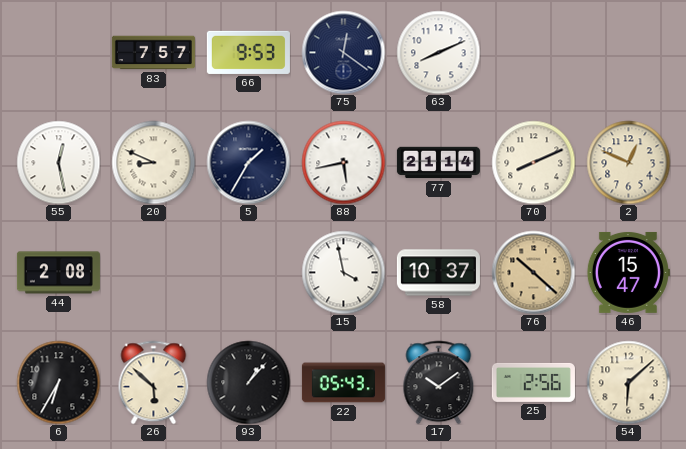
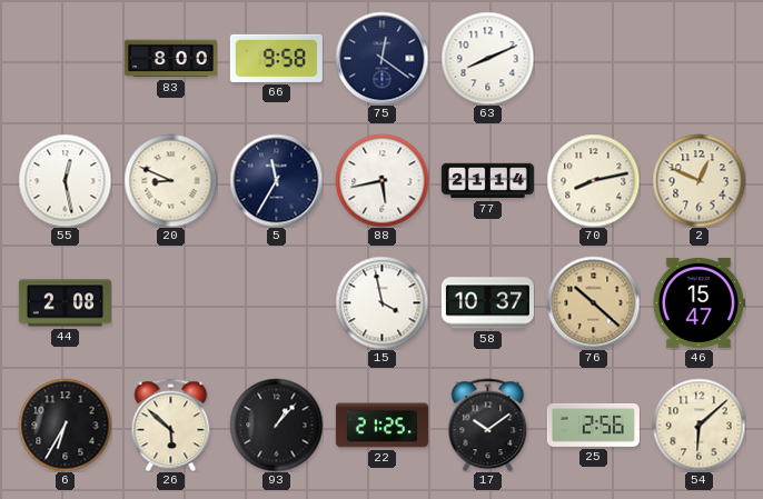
83: 7:57 -> 8:00
66: 9:53 -> 9:58
5: 1:35 -> 11:35
70: 8:11 -> 8:13
22: 05:43 -> 21:25
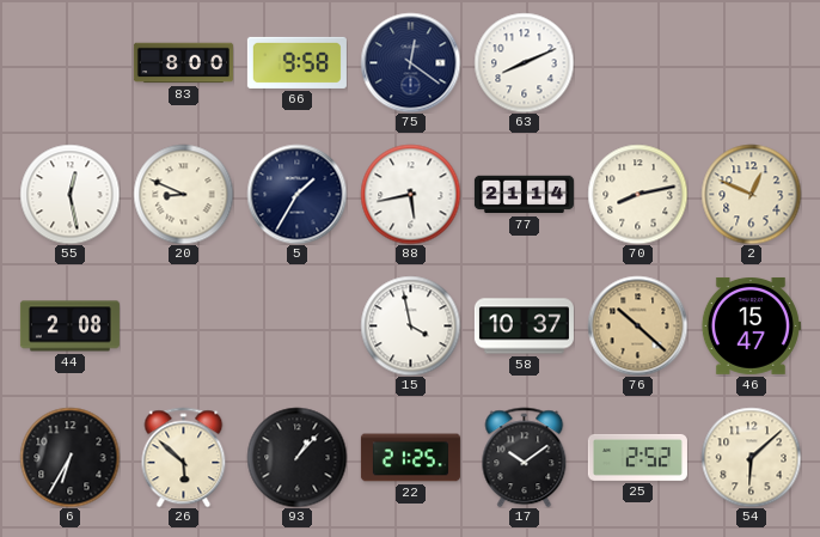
5: 11:35 -> 1:35
25: 2:56 -> 2:52
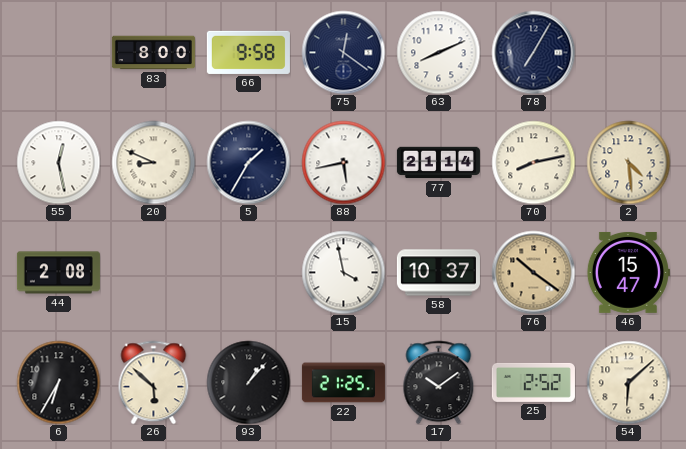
78: none -> 7:05
2: 12:49 -> 4:29
76: 10:22 -> 10:21
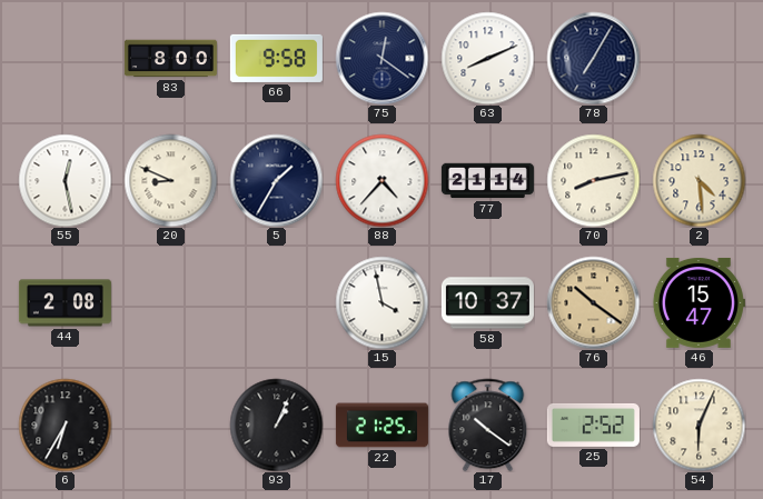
88: 5:43 -> 4:37
26: 5:52 -> none
93: 1:07 -> 1:04
17: 10:09 -> 10:21
54: 6:08 -> 6:04
